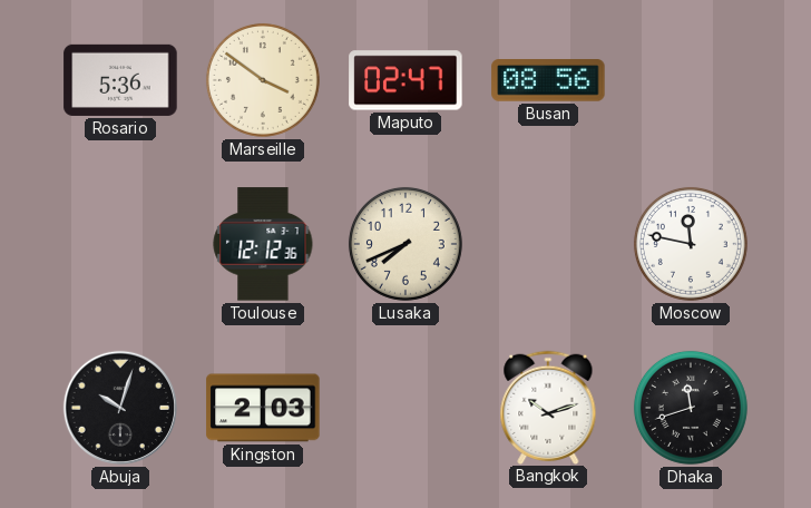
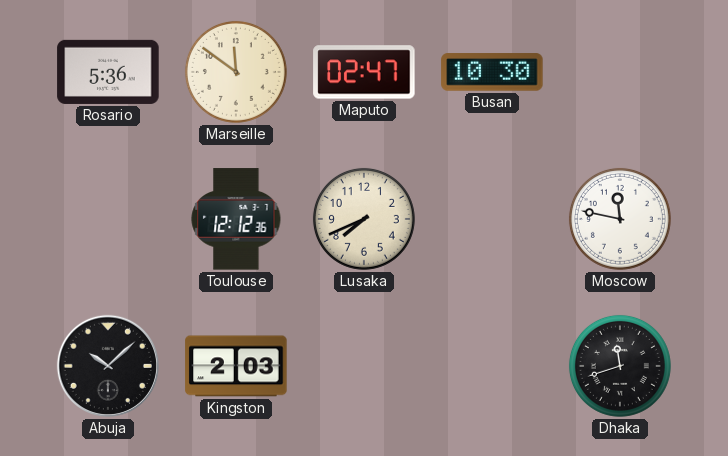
Marseille: 3:51 -> 11:51
Busan: 08:56 -> 10:30
Abuja: 10:03 -> 10:08
Bangkok: 10:12 -> none
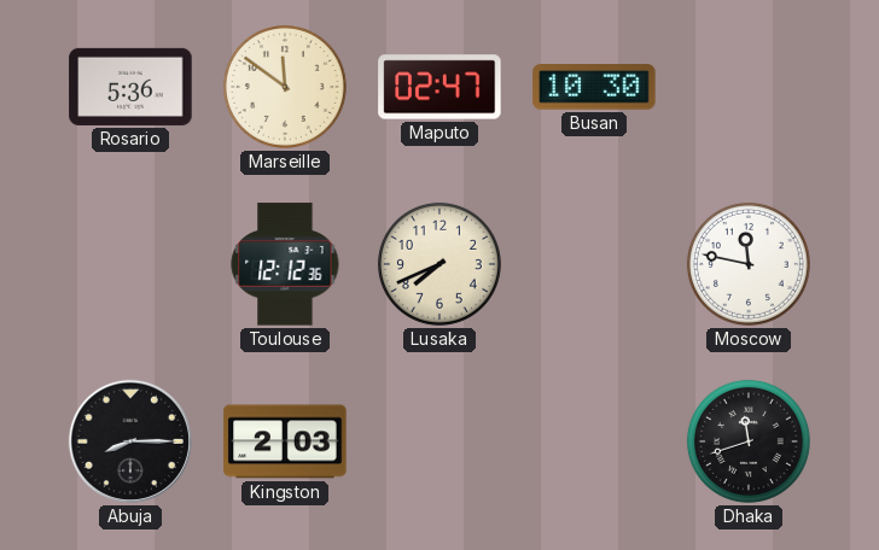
Abuja: 10:08 -> 8:15
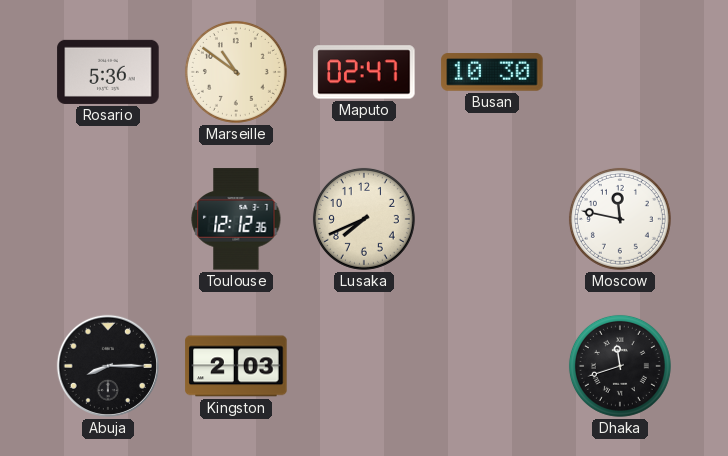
Marseille: 11:51 -> 10:51
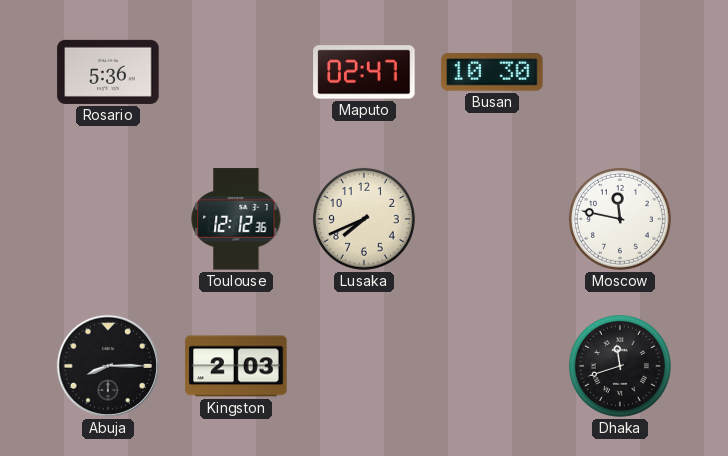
Marseille: 10:51 -> none
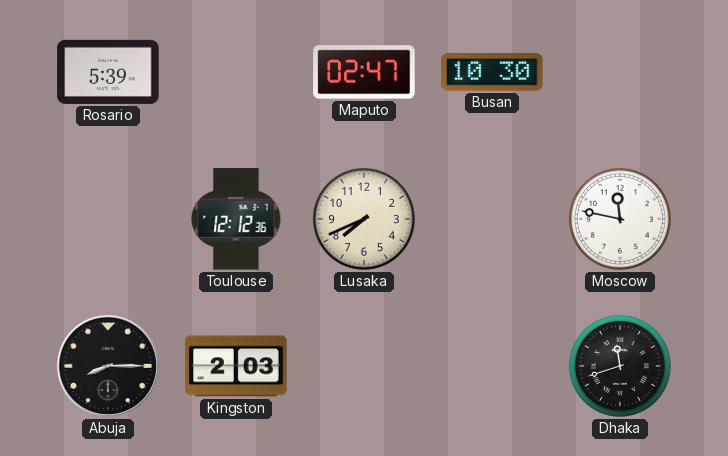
Rosario: 5:36 -> 5:39
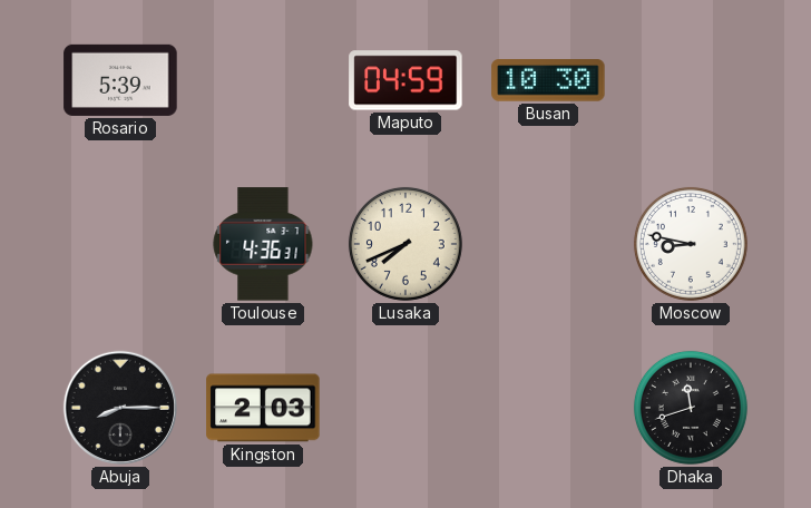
Maputo: 02:47 -> 04:59
Toulouse: 12:12 -> 4:36
Moscow: 11:47 -> 8:47
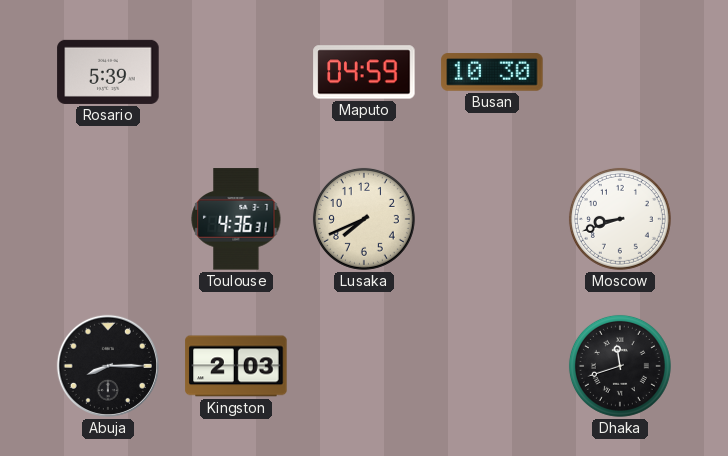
Moscow: 8:47 -> 8:42
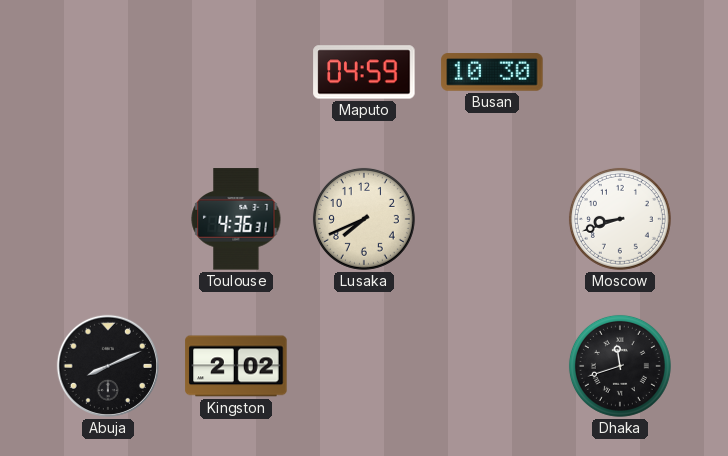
Rosario: 5:39 -> none
Abuja: 8:15 -> 8:11
Kingston: 2:03 -> 2:02
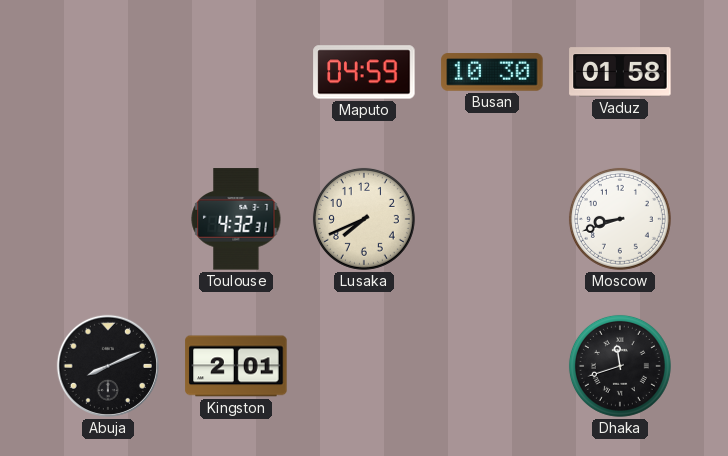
Vaduz: none -> 01:58
Toulouse: 4:36 -> 4:32
Kingston: 2:02 -> 2:01
